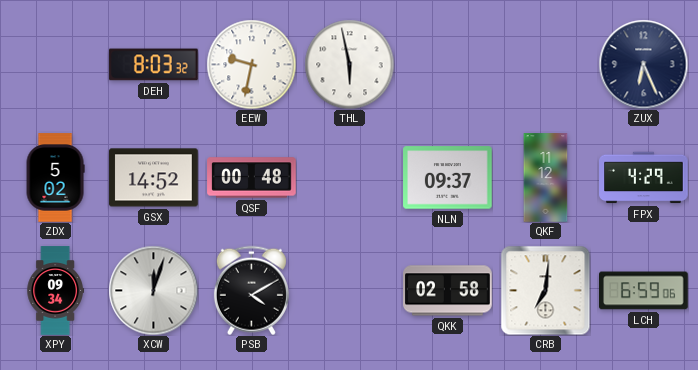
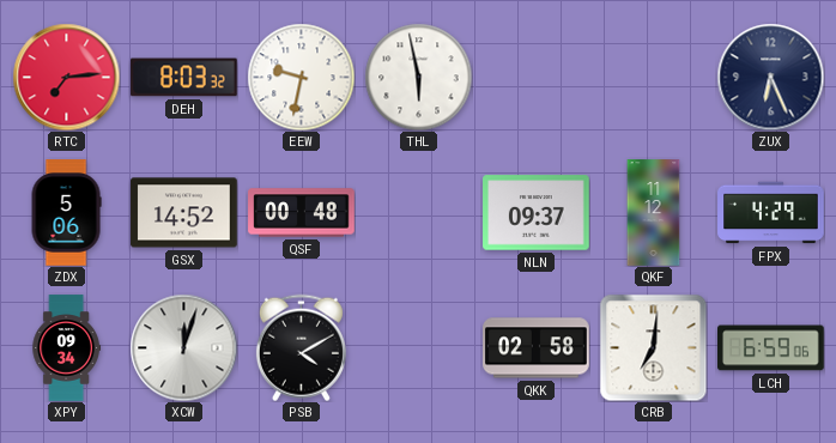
RTC: none -> 7:14
ZDX: 5:02 -> 5:06
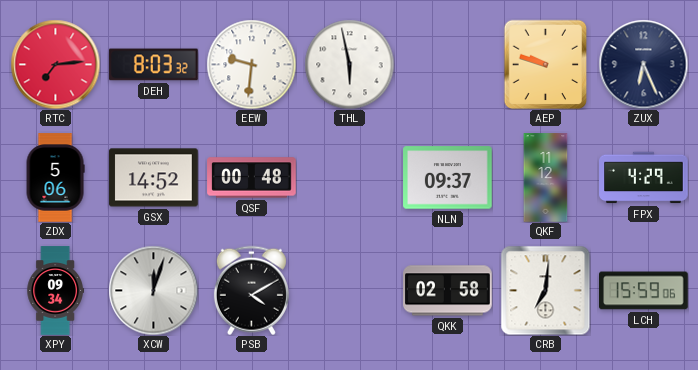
EEW: 9:32 -> 9:31
AEP: none -> 9:48
LCH: 6:59 -> 15:59
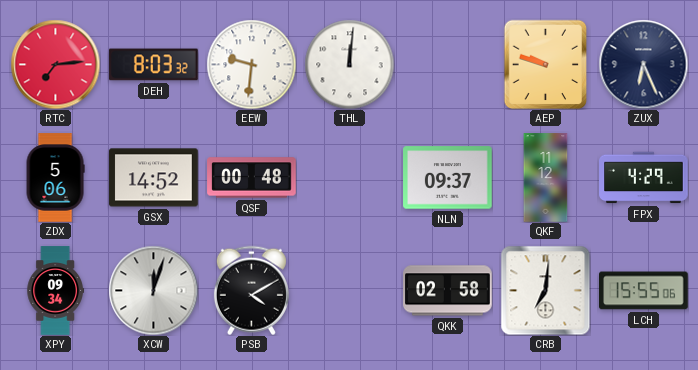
THL: 5:58 -> 12:01
LCH: 15:59 -> 15:55
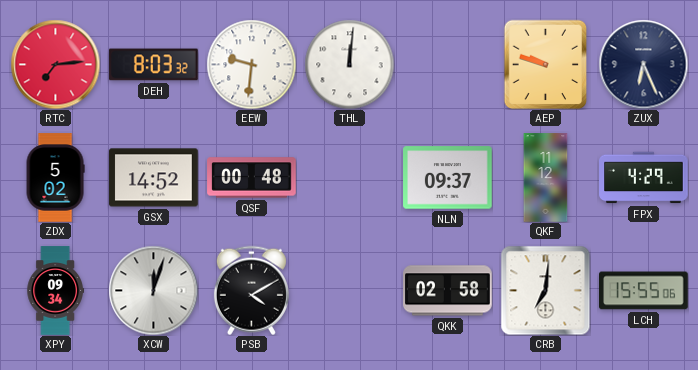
ZDX: 5:06 -> 5:02
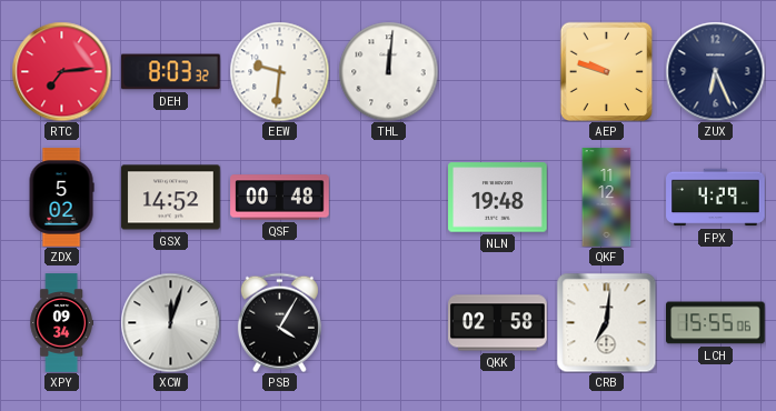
NLN: 09:37 -> 19:48
PSB: 4:10 -> 4:05
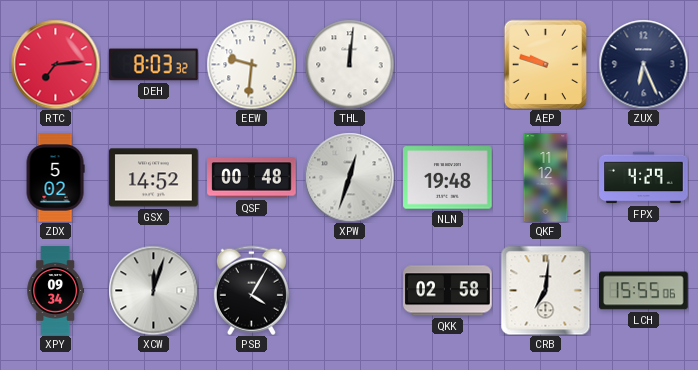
XPW: none -> 12:33
